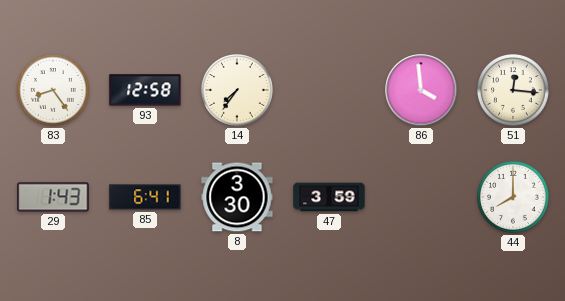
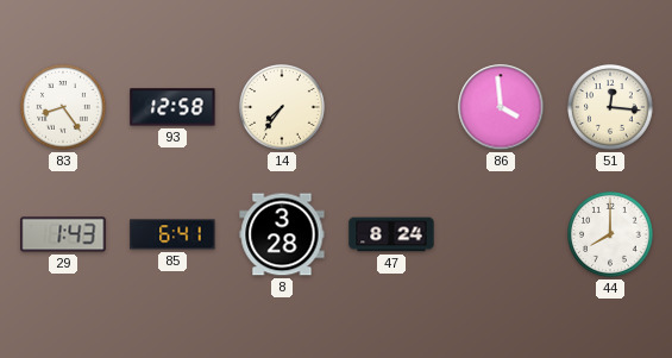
8: 3:30 -> 3:28
47: 3:59 -> 8:24
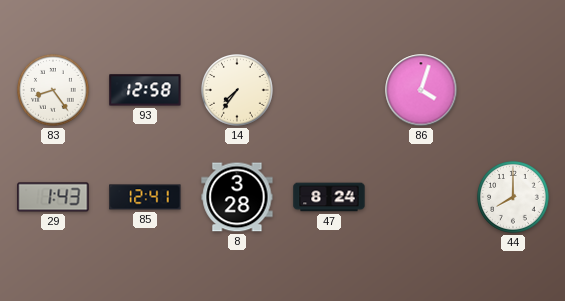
86: 3:59 -> 4:03
51: 12:16 -> none
85: 6:41 -> 12:41
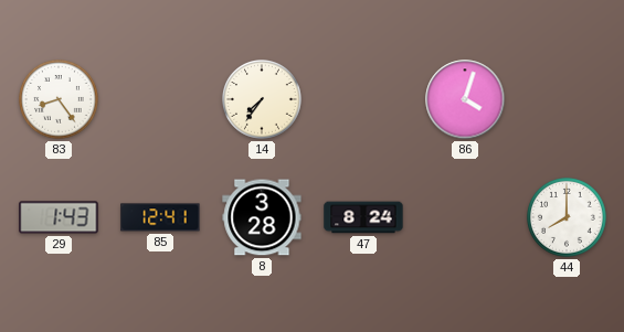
93: 12:58 -> none
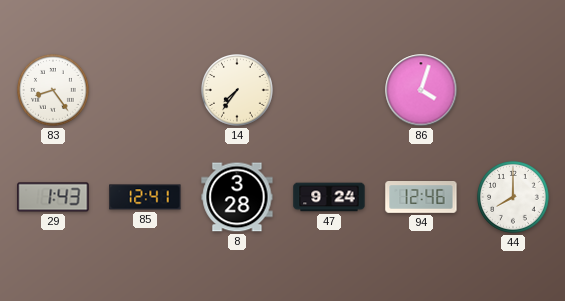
47: 8:24 -> 9:24
94: none -> 12:46
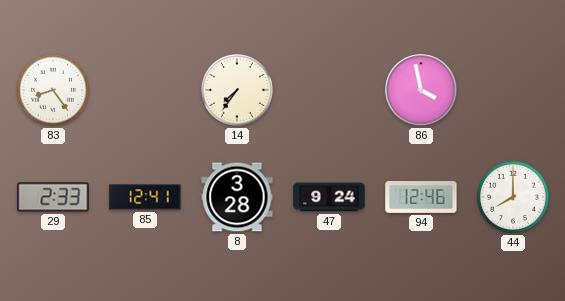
86: 4:03 -> 3:58
29: 1:43 -> 2:33
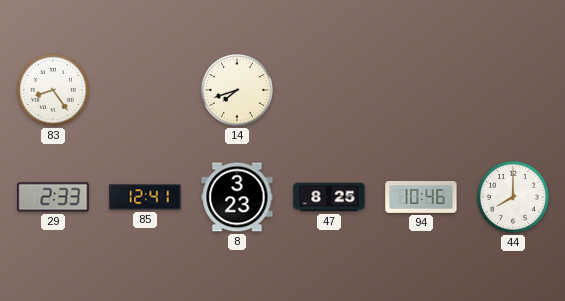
14: 7:36 -> 7:42
86: 3:58 -> none
8: 3:28 -> 3:23
47: 9:24 -> 8:25
94: 12:46 -> 10:46
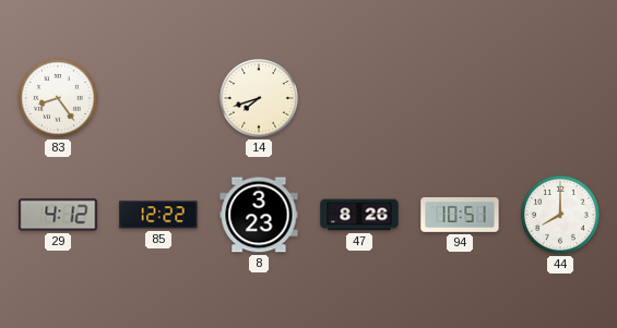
29: 2:33 -> 4:12
85: 12:41 -> 12:22
47: 8:25 -> 8:26
94: 10:46 -> 10:51
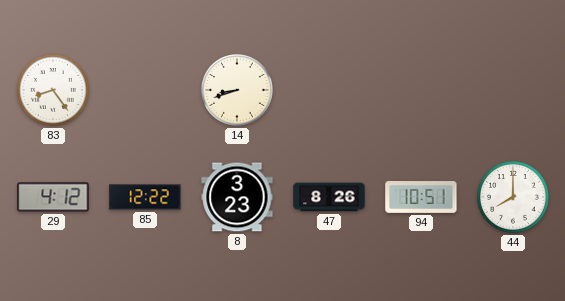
14: 7:42 -> 8:42
